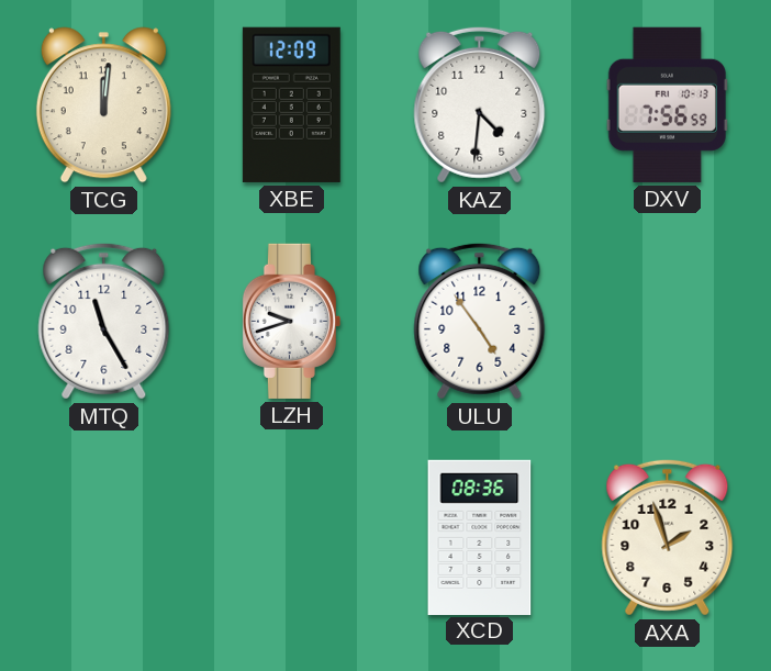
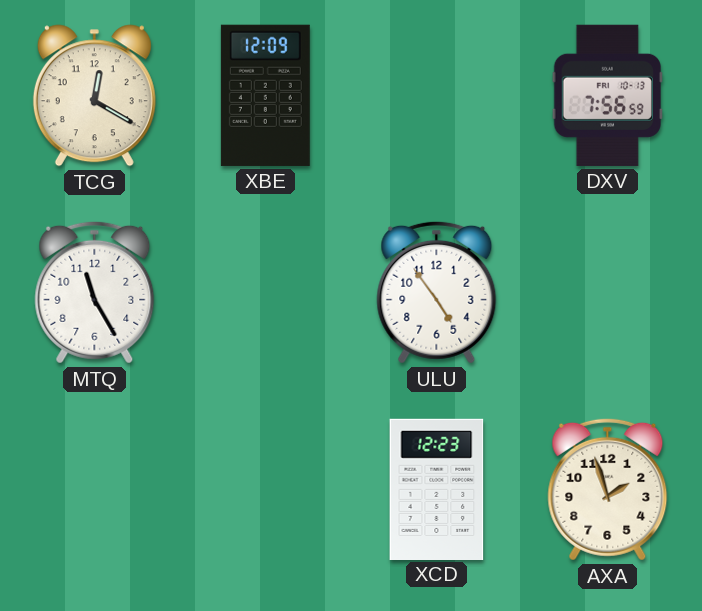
TCG: 12:01 -> 12:20
KAZ: 4:31 -> none
LZH: 9:42 -> none
XCD: 08:36 -> 12:23
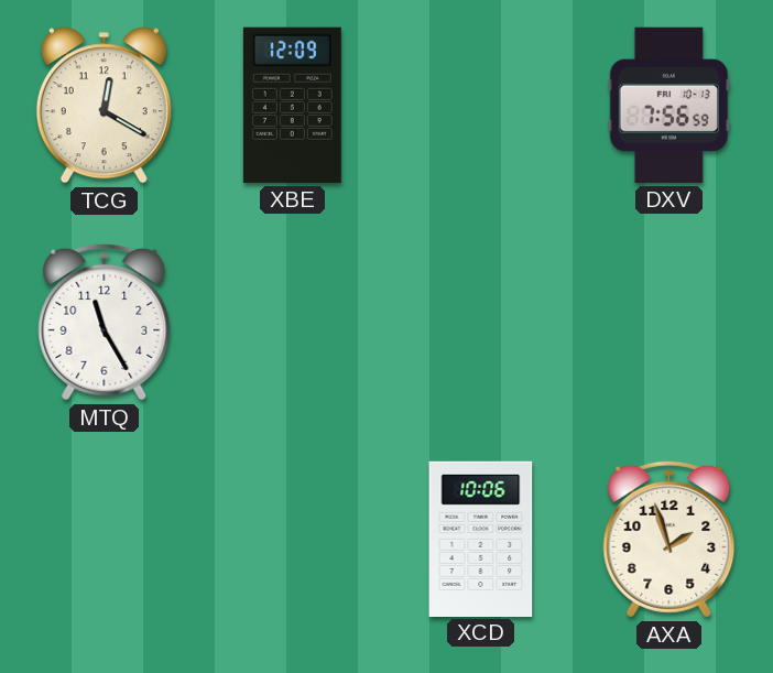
ULU: 4:54 -> none
XCD: 12:23 -> 10:06
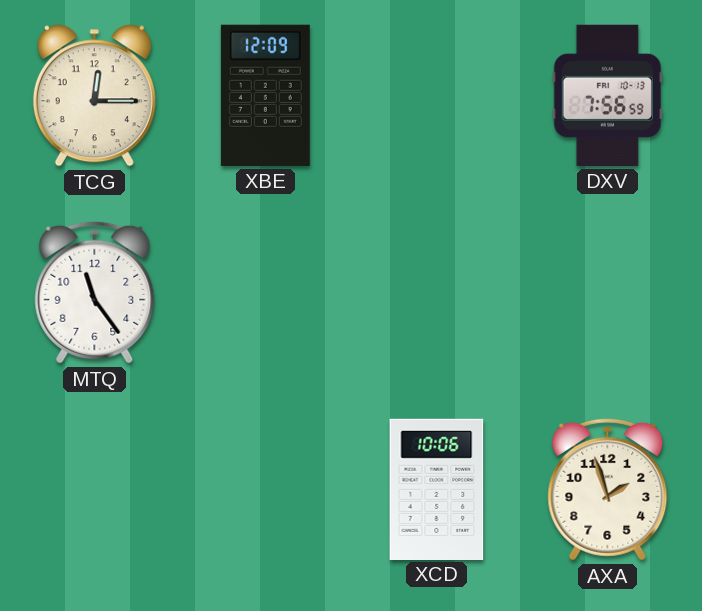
TCG: 12:20 -> 12:15
MTQ: 11:25 -> 11:24
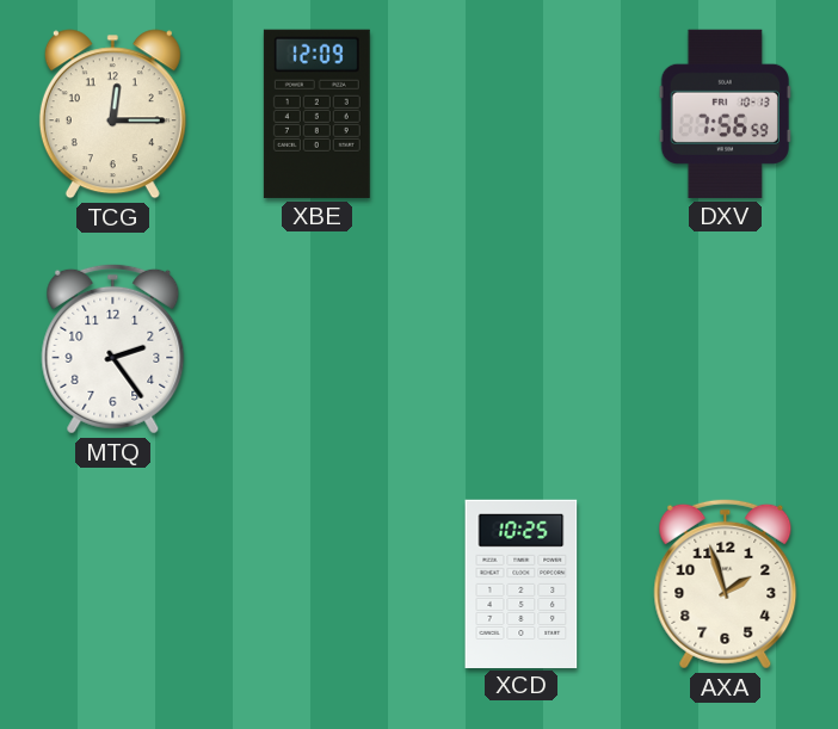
MTQ: 11:24 -> 2:24
XCD: 10:06 -> 10:25
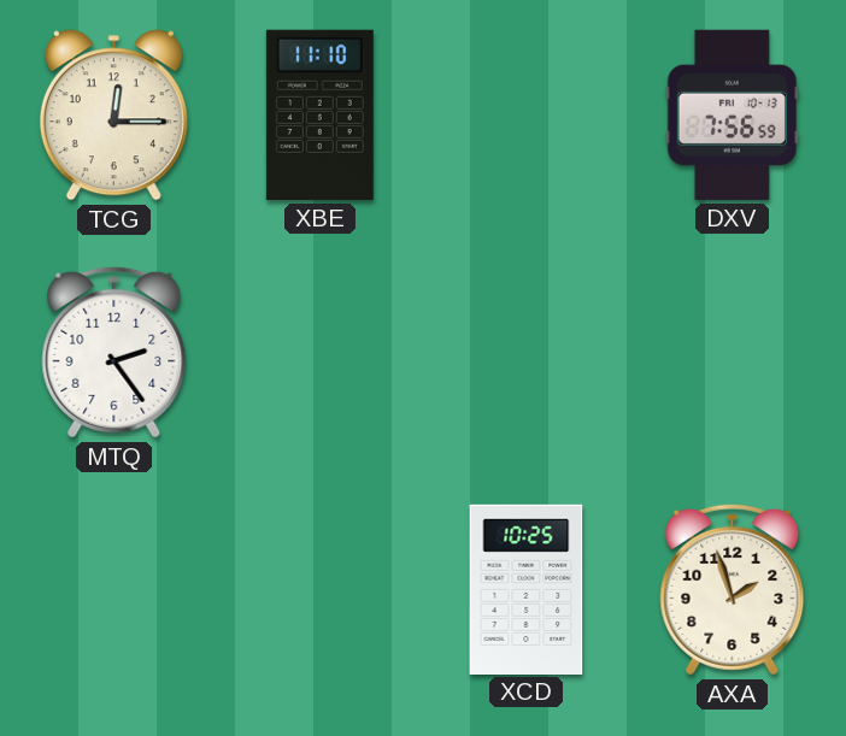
XBE: 12:09 -> 11:10
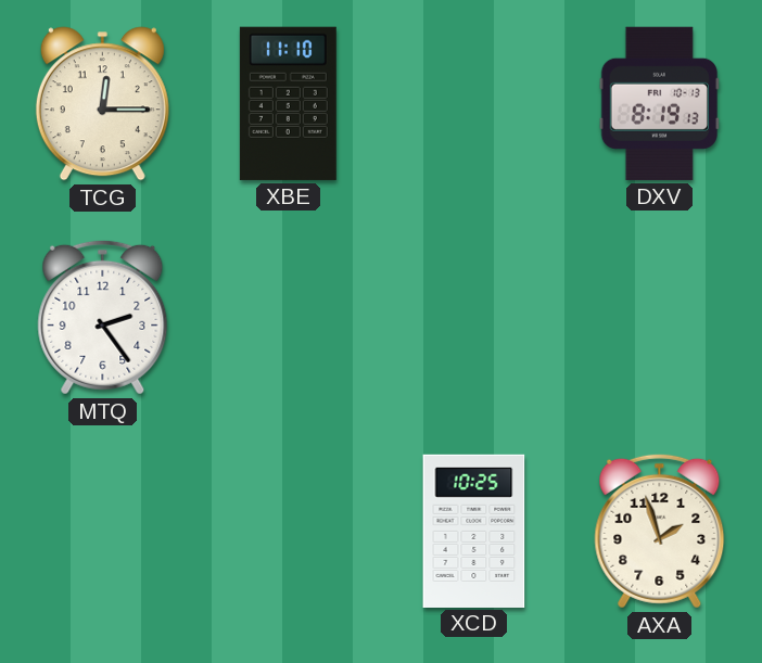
DXV: 7:56 -> 8:19
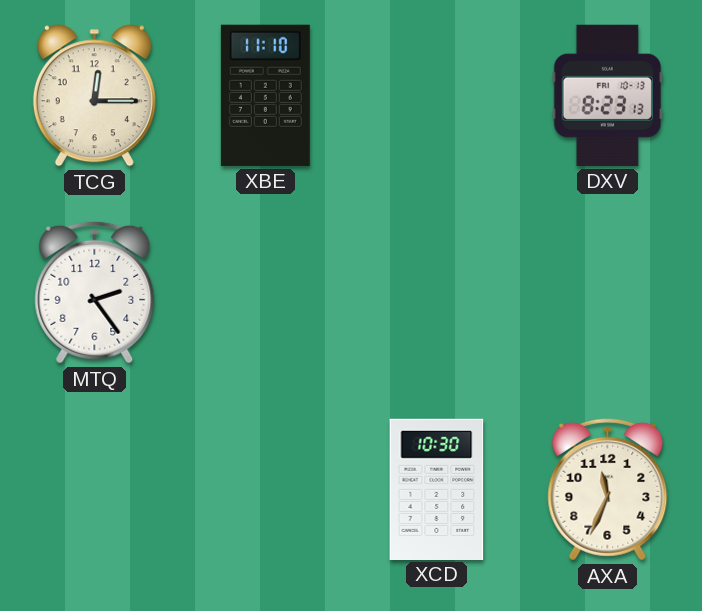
DXV: 8:19 -> 8:23
XCD: 10:25 -> 10:30
AXA: 1:57 -> 11:34
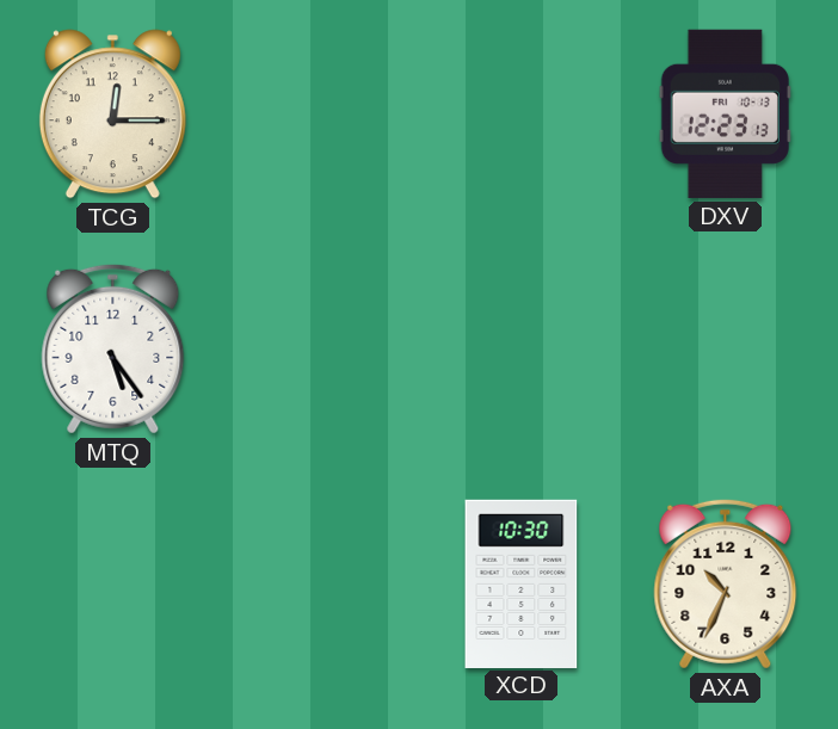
XBE: 11:10 -> none
DXV: 8:23 -> 12:23
MTQ: 2:24 -> 5:24
AXA: 11:34 -> 10:34
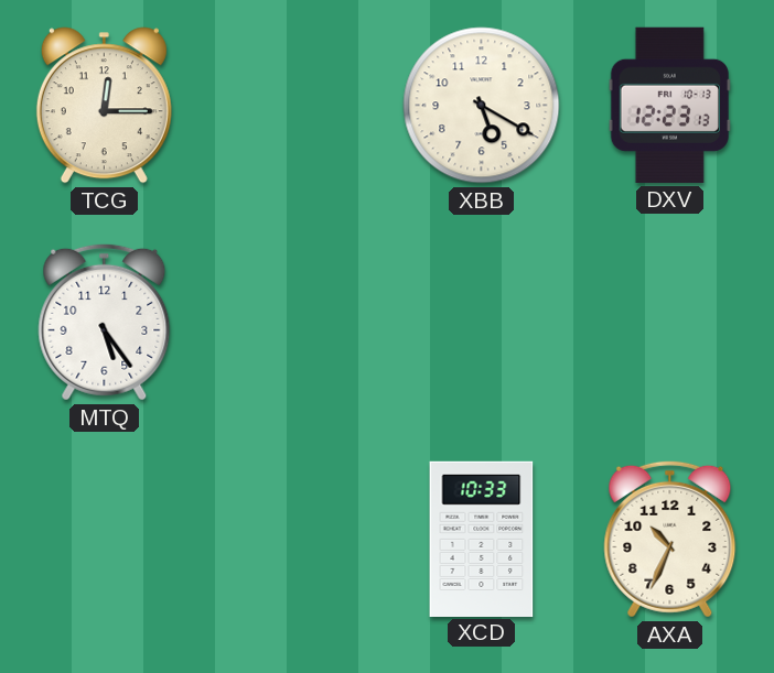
XBB: none -> 5:20
XCD: 10:30 -> 10:33
